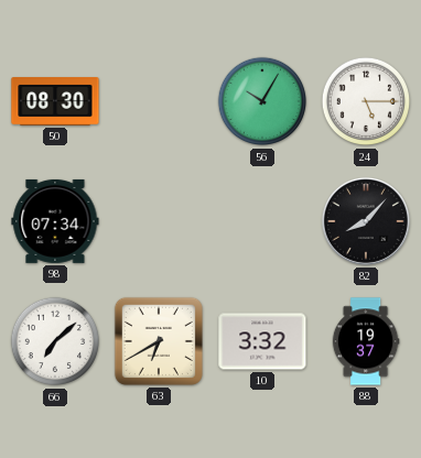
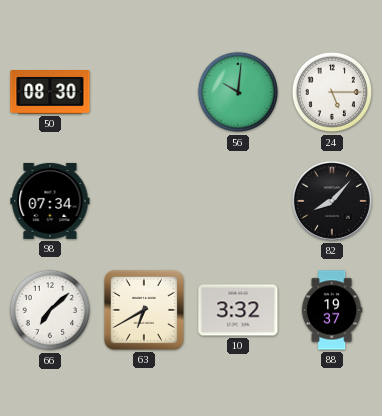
56: 10:05 -> 10:01
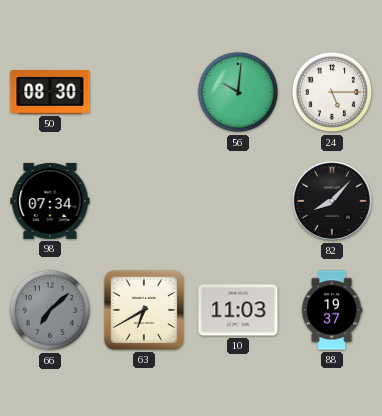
66 dial: white -> grey
10: 3:32 -> 11:03
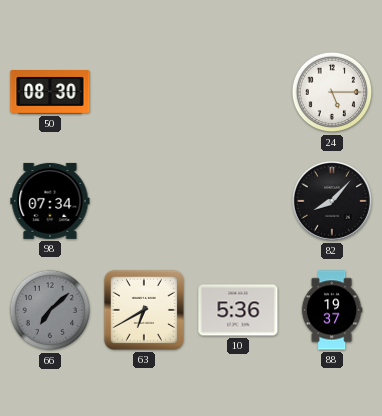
56: 10:01 -> none
10: 11:03 -> 5:36
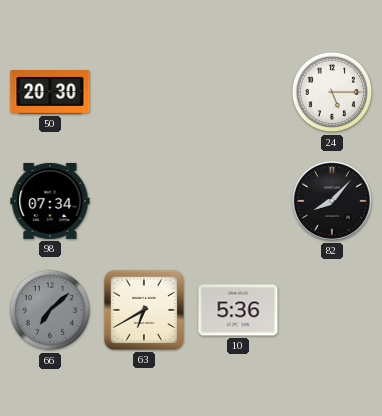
50: 08:30 -> 20:30
88: 19:37 -> none
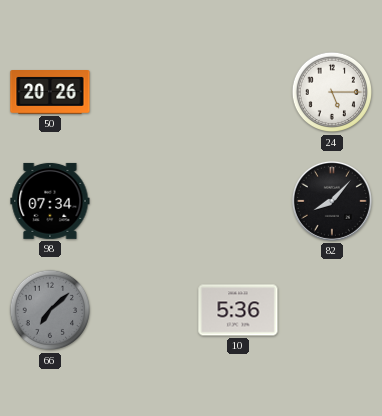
50: 20:30 -> 20:26
63: 6:40 -> none
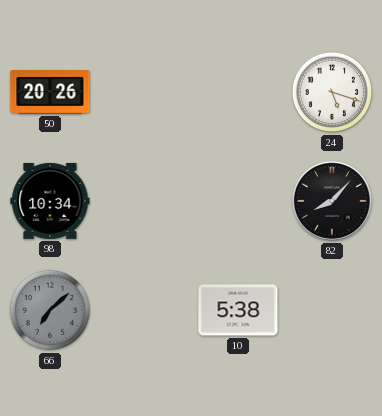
24: 5:15 -> 5:18
98: 07:34 -> 10:34
10: 5:36 -> 5:38
